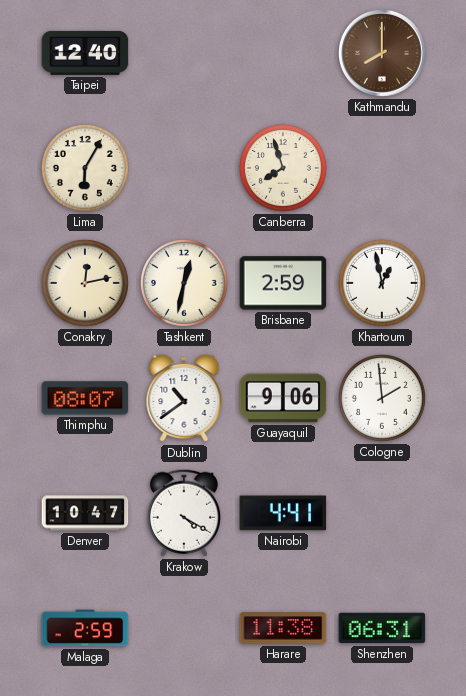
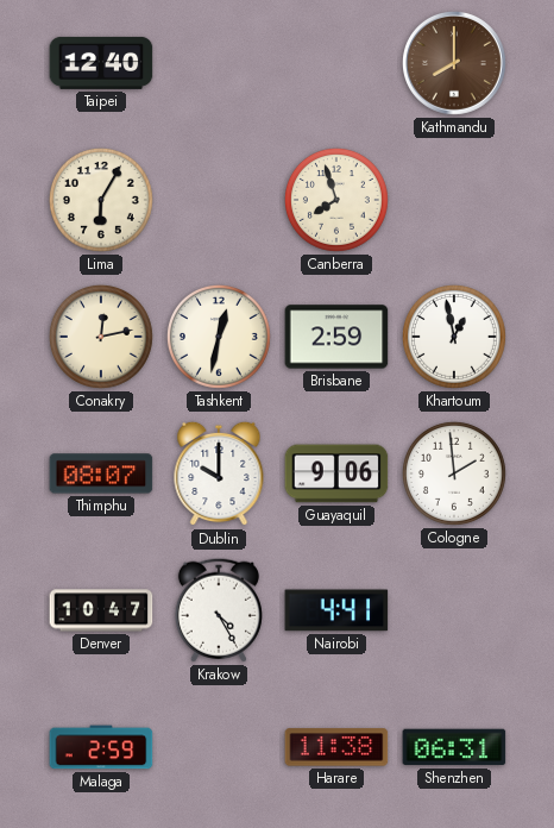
Dublin: 10:39 -> 10:00
Krakow: 4:20 -> 4:25
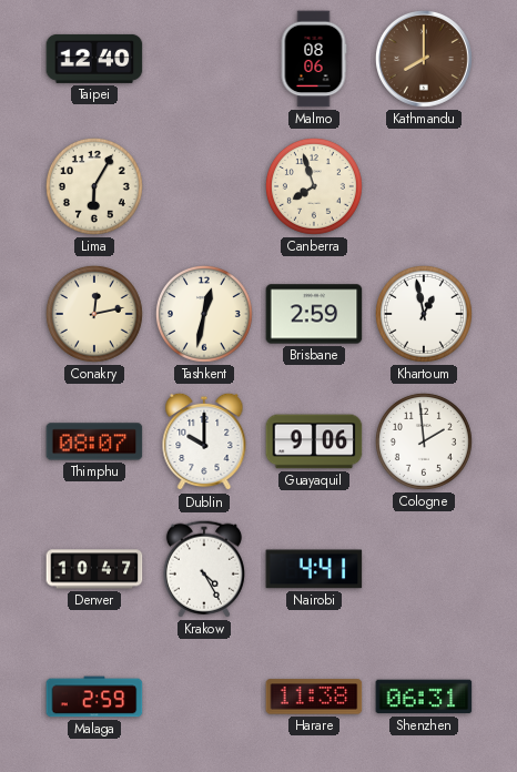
Malmo: none -> 08:06
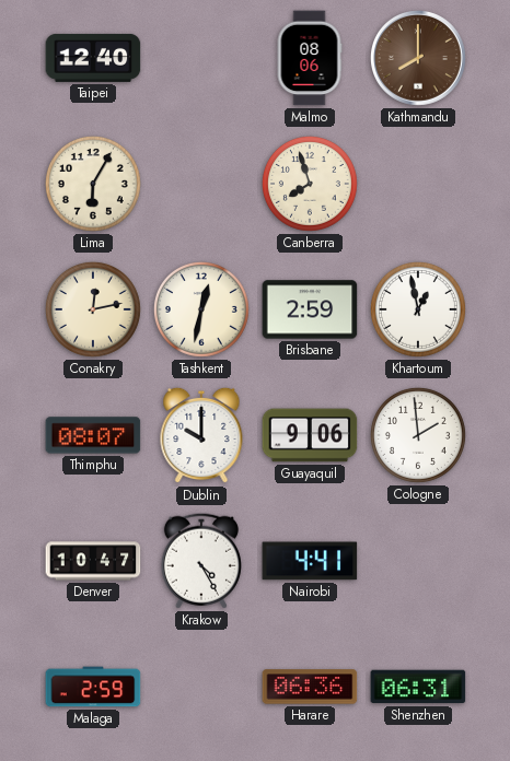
Harare: 11:38 -> 06:36
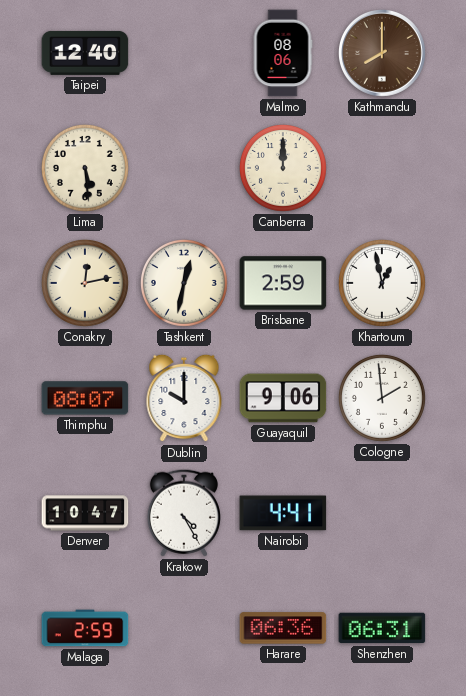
Lima: 6:05 -> 5:29
Canberra: 7:57 -> 12:00
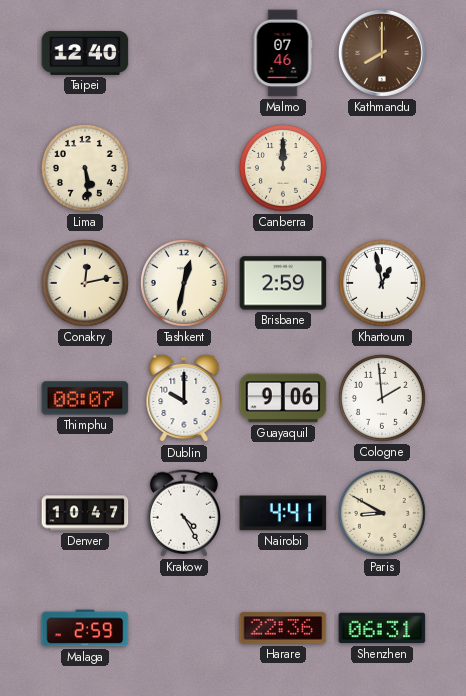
Malmo: 08:06 -> 07:46
Paris: none -> 8:50
Harare: 06:36 -> 22:36
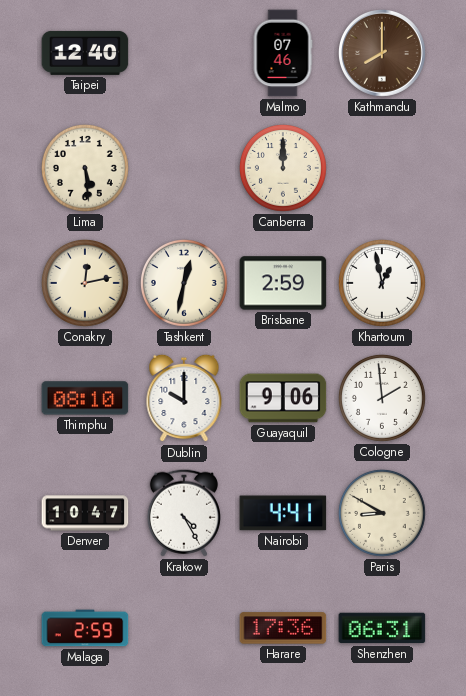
Thimphu: 08:07 -> 08:10
Harare: 22:36 -> 17:36
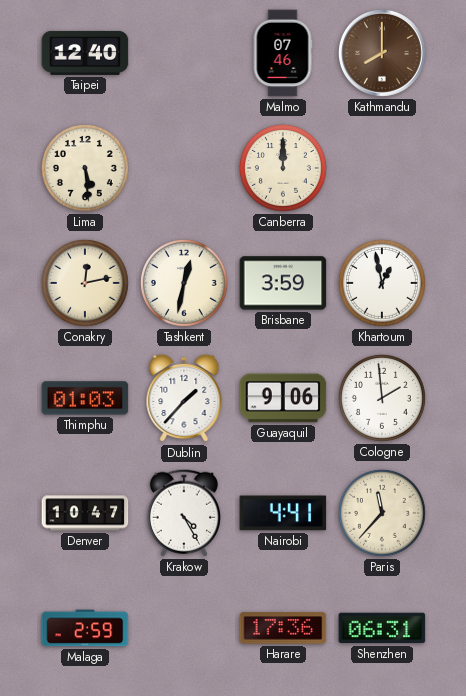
Brisbane: 2:59 -> 3:59
Thimphu: 08:10 -> 01:03
Dublin: 10:00 -> 1:37
Paris: 8:50 -> 11:37
